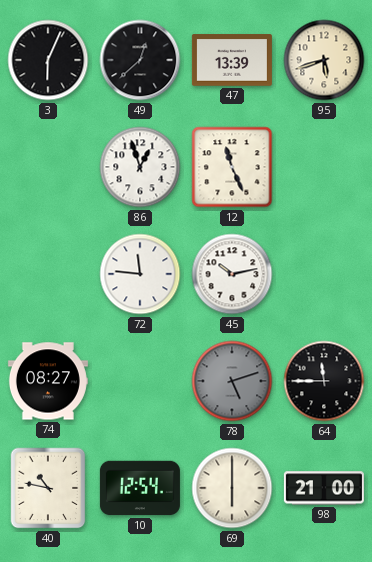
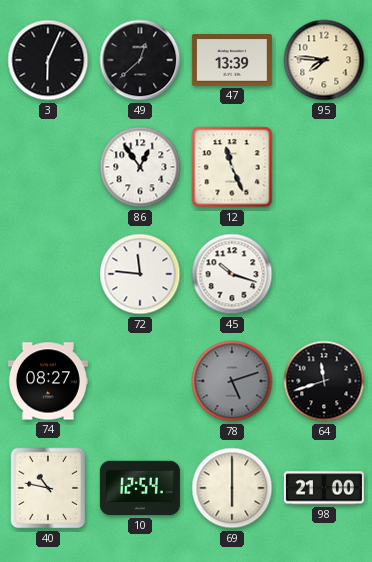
95: 5:42 -> 7:46
86: 12:57 -> 12:54
45: 10:13 -> 10:18
64: 11:45 -> 11:42
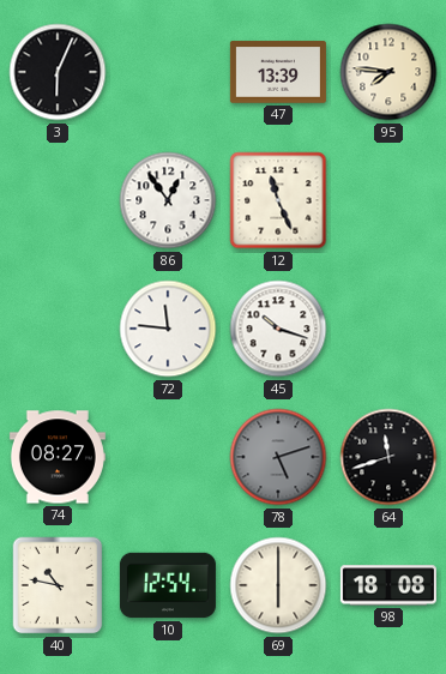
49: 12:38 -> none
98: 21:00 -> 18:08
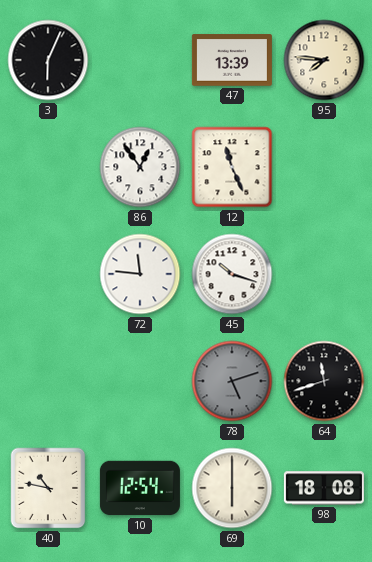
74: 08:27 -> none
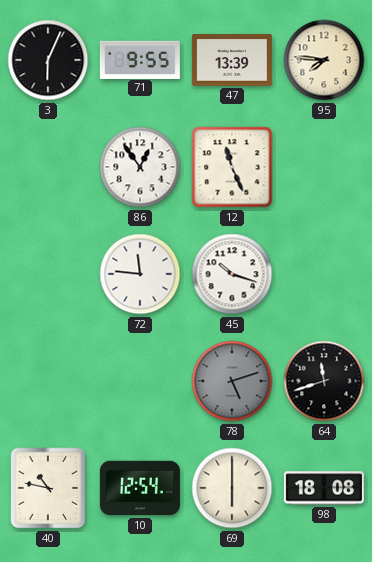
71: none -> 9:55
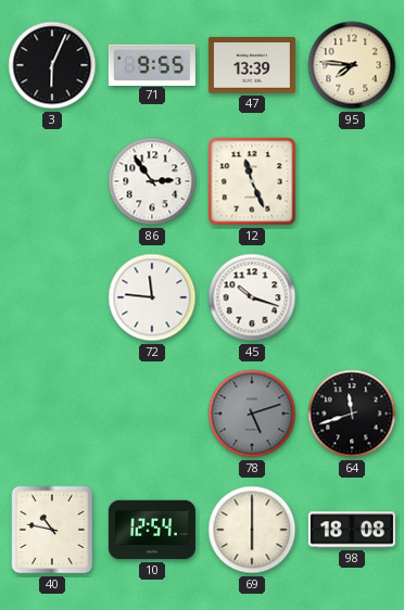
86: 12:54 -> 2:54
